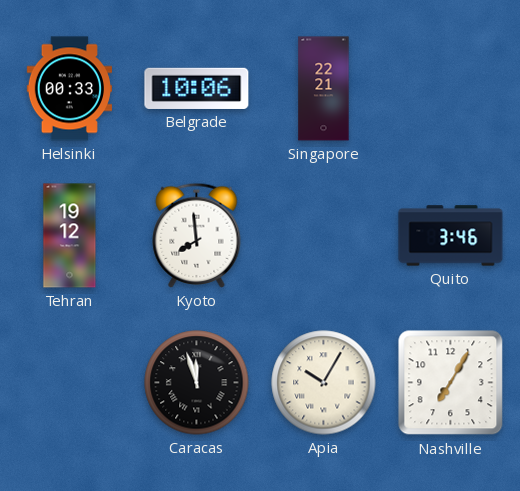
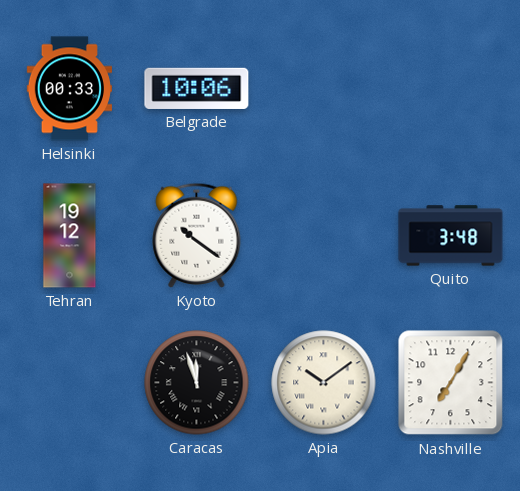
Singapore: 22:21 -> none
Kyoto: 7:59 -> 10:21
Quito: 3:46 -> 3:48
Apia: 10:05 -> 10:09
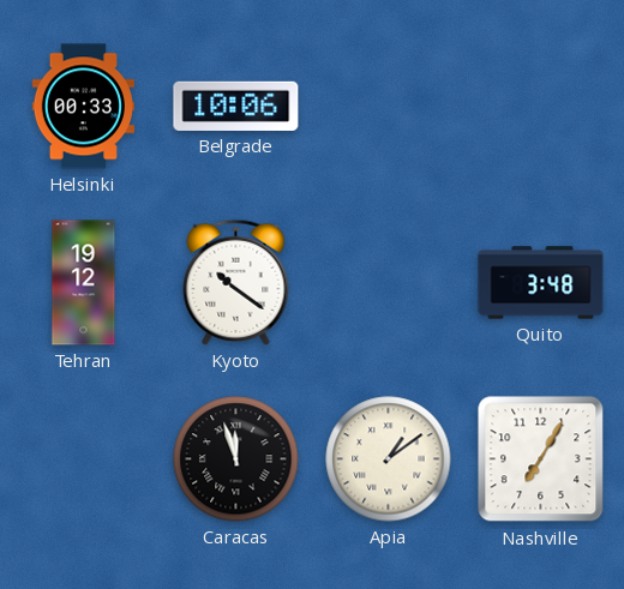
Apia: 10:09 -> 1:09
